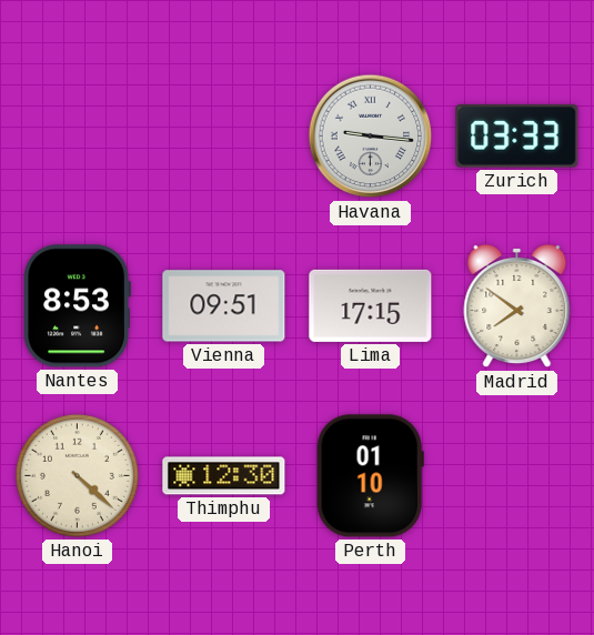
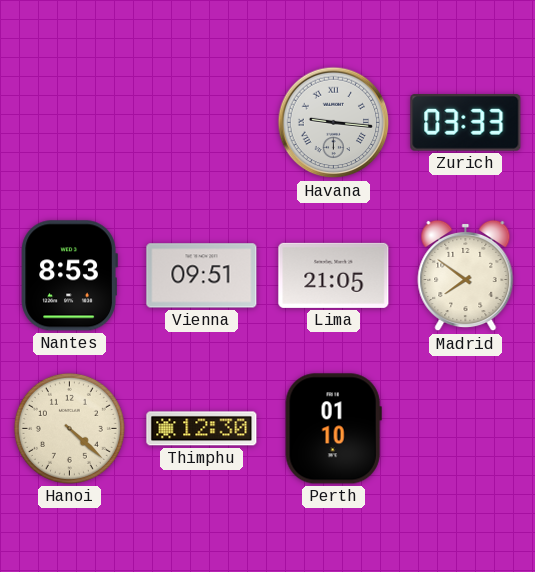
Lima: 17:15 -> 21:05
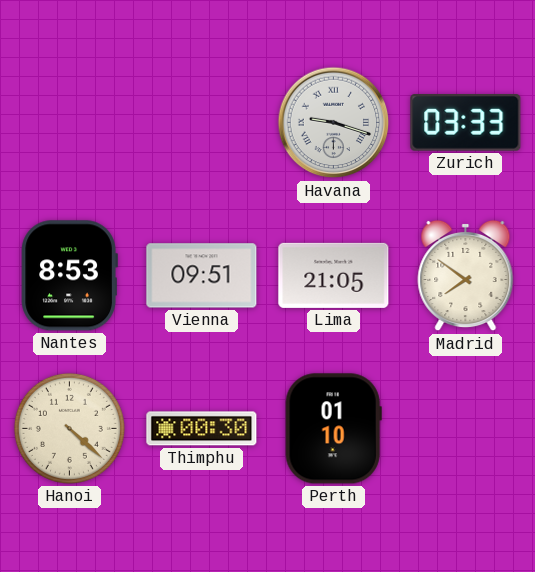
Havana: 9:16 -> 9:18
Thimphu: 12:30 -> 00:30
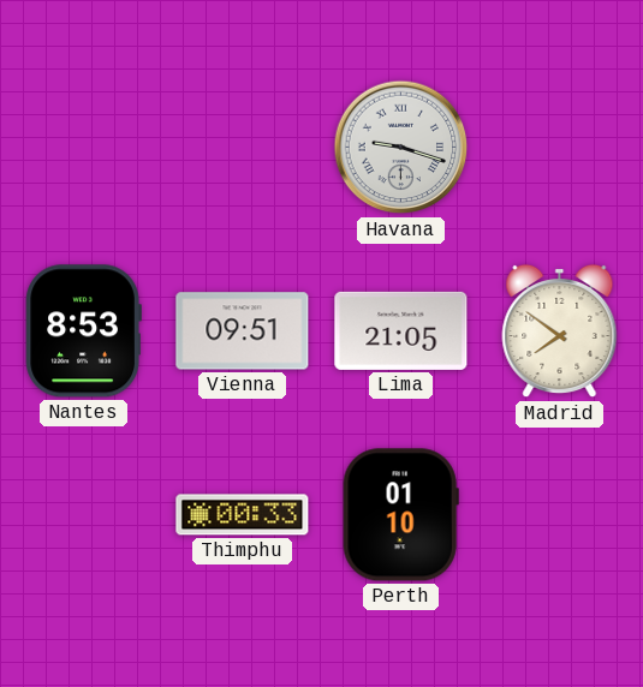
Zurich: 03:33 -> none
Hanoi: 4:22 -> none
Thimphu: 00:30 -> 00:33
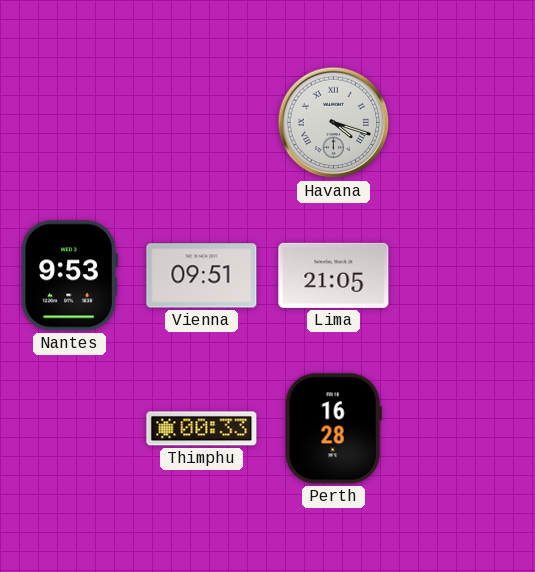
Havana: 9:18 -> 4:18
Nantes: 8:53 -> 9:53
Madrid: 7:51 -> none
Perth: 01:10 -> 16:28
